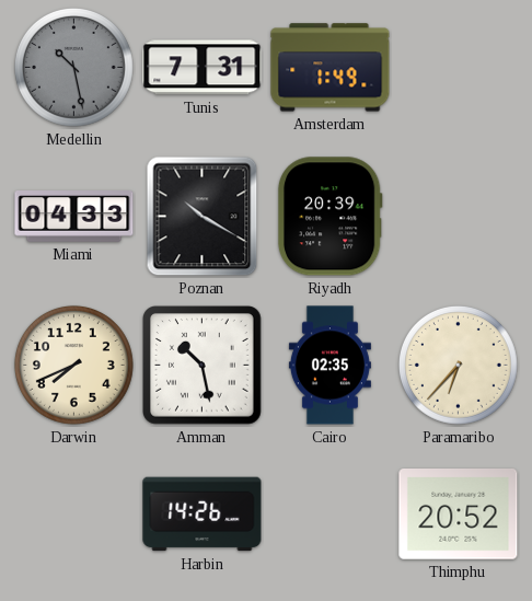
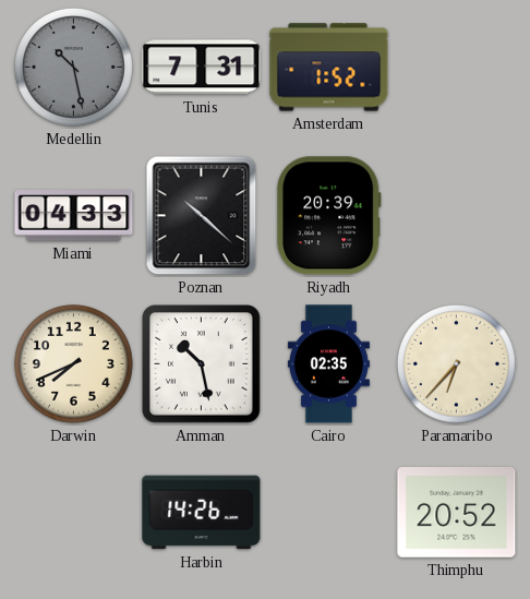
Amsterdam: 1:49 -> 1:52
Poznan: 10:20 -> 10:22
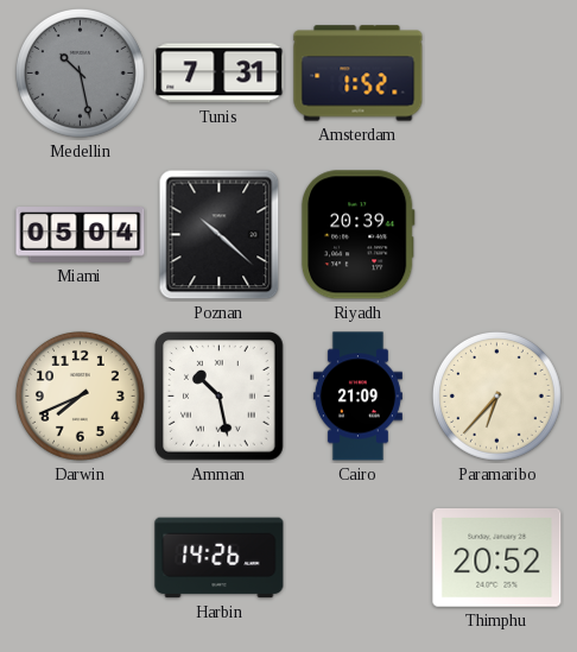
Miami: 04:33 -> 05:04
Cairo: 02:35 -> 21:09
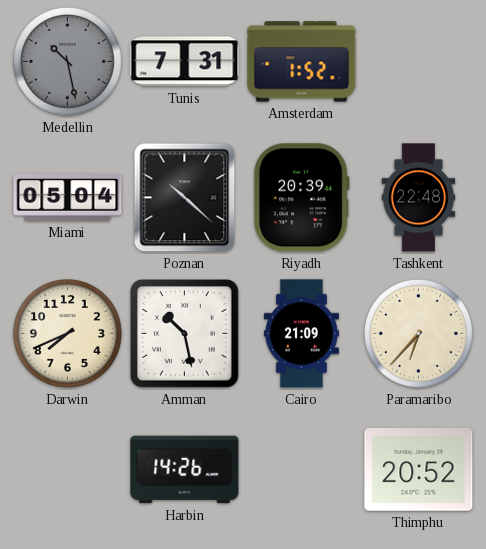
Tashkent: none -> 22:48
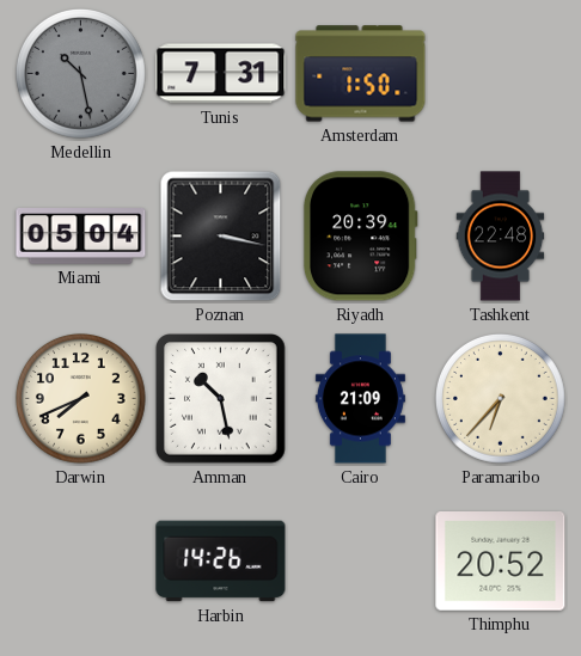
Amsterdam: 1:52 -> 1:50
Poznan: 10:22 -> 3:17
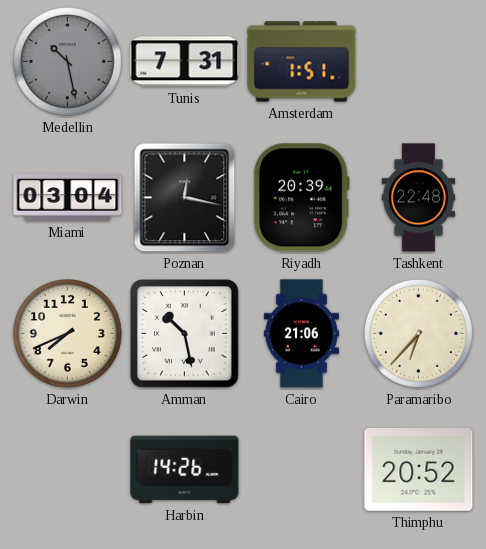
Amsterdam: 1:50 -> 1:51
Miami: 05:04 -> 03:04
Poznan: 3:17 -> 12:17
Cairo: 21:09 -> 21:06
